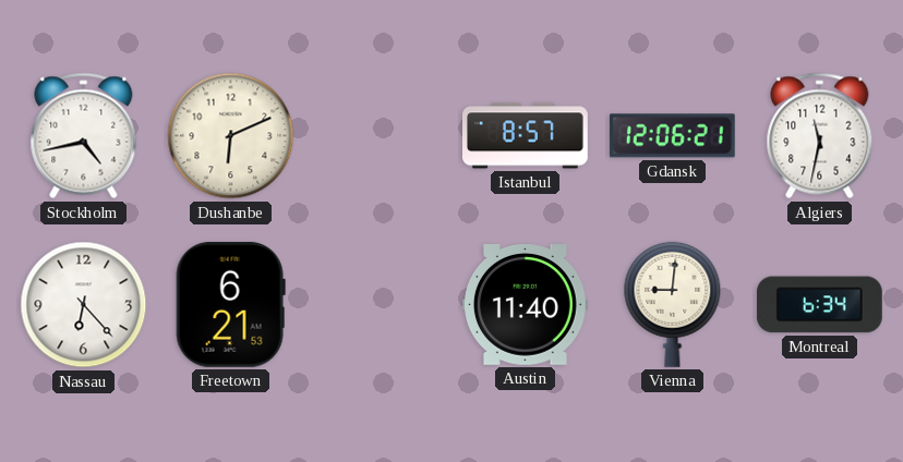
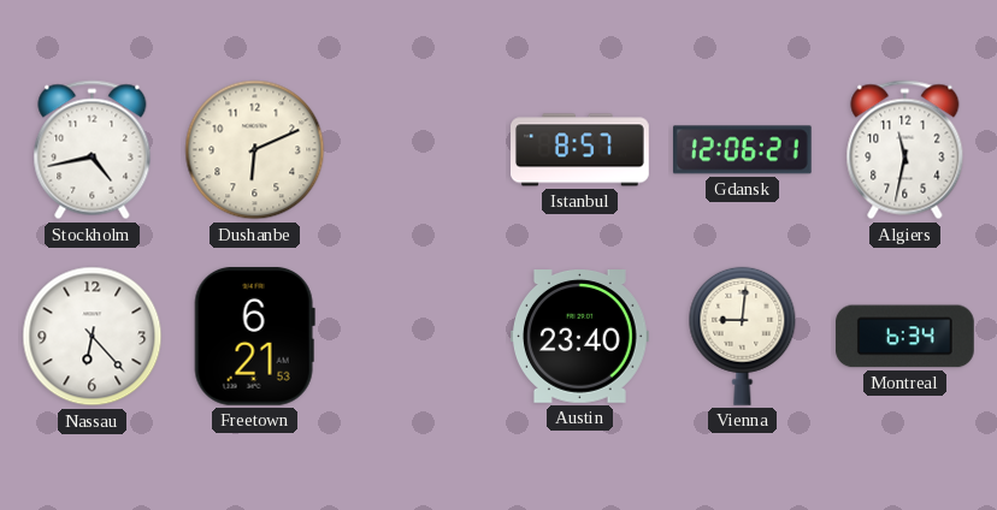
Austin: 11:40 -> 23:40
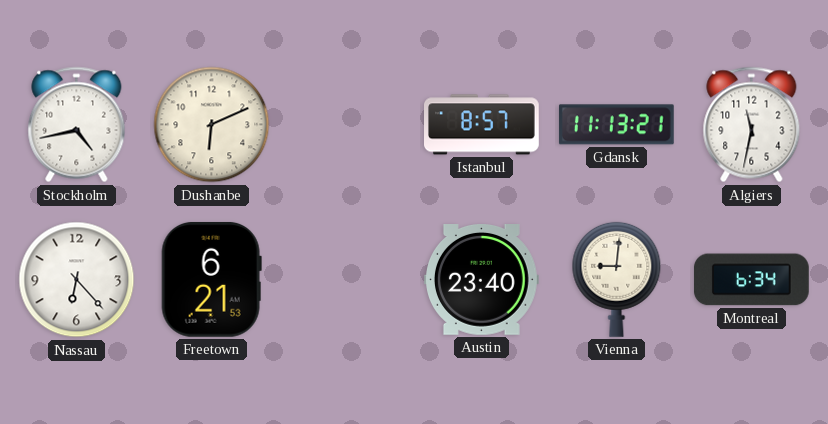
Gdansk: 12:06 -> 11:13
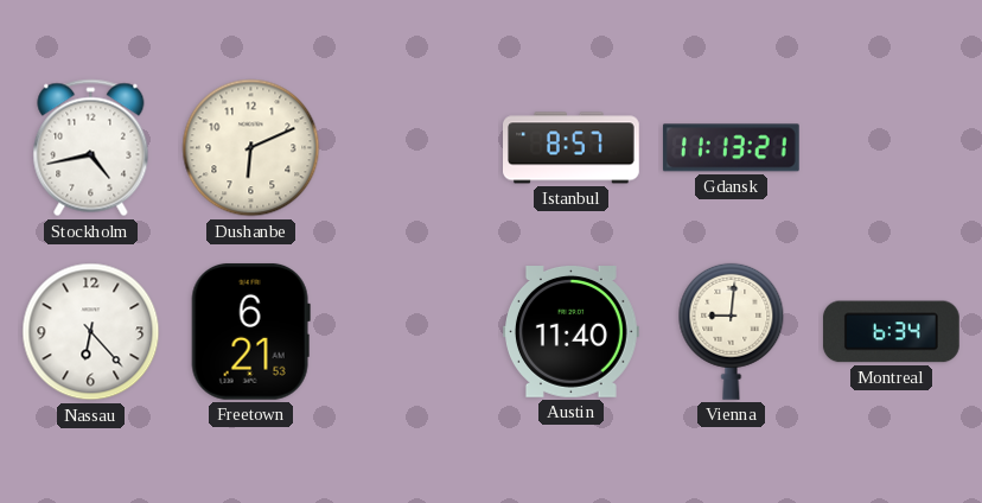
Algiers: 11:32 -> none
Austin: 23:40 -> 11:40
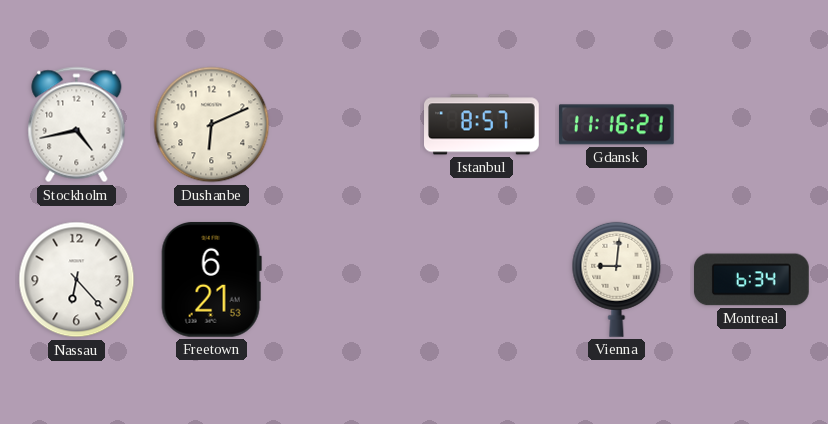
Gdansk: 11:13 -> 11:16
Austin: 11:40 -> none
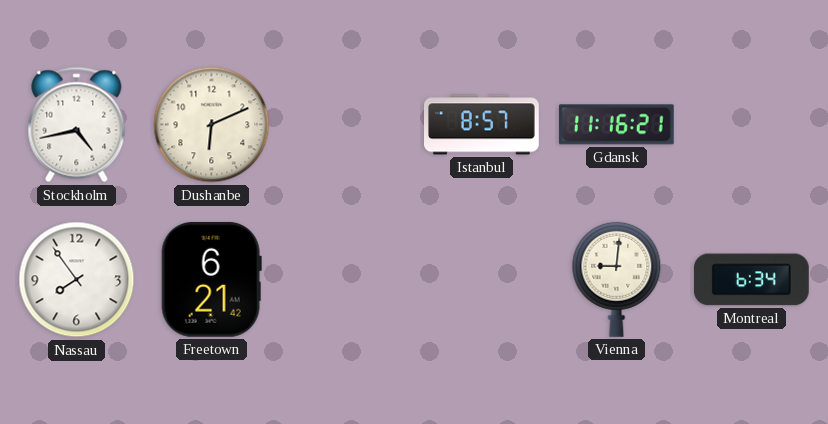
Nassau: 6:23 -> 7:54
Freetown: 6:21:53 -> 6:21:42
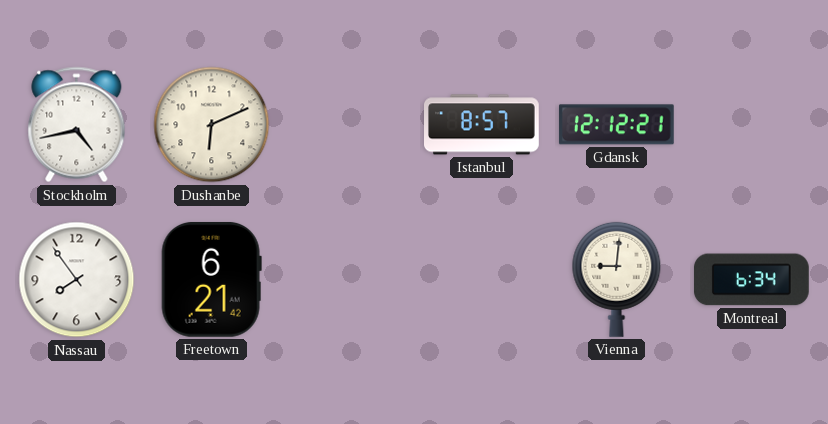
Gdansk: 11:16 -> 12:12
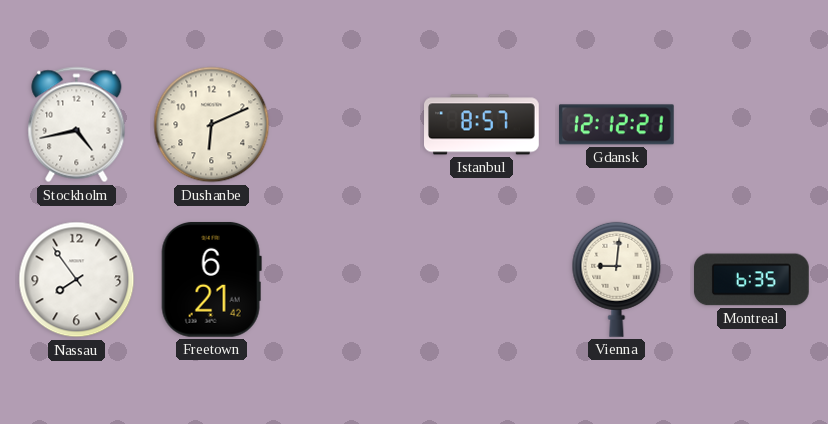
Montreal: 6:34 -> 6:35
